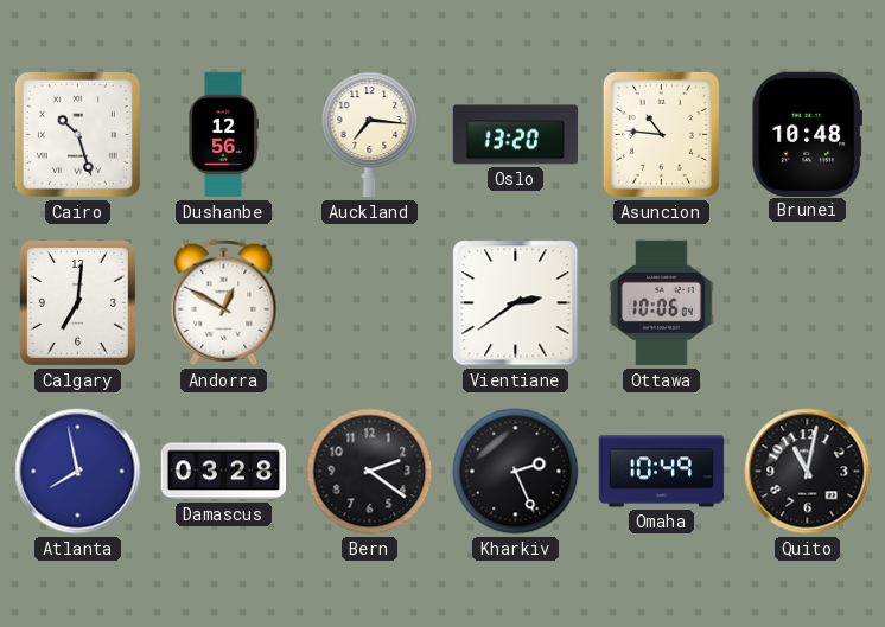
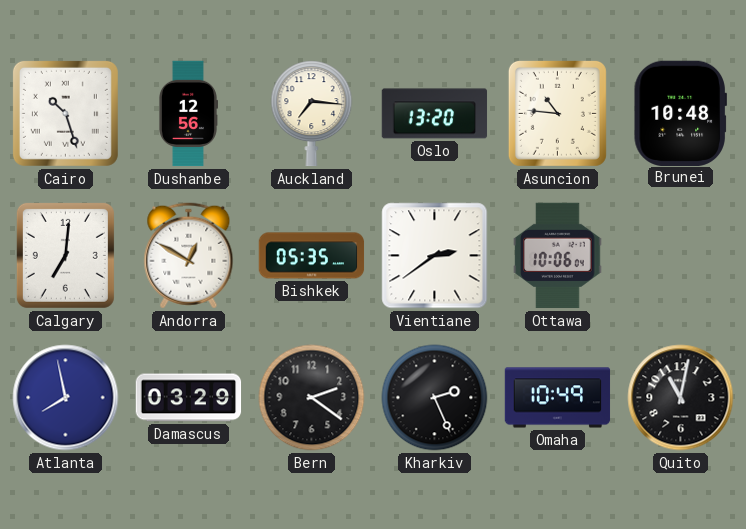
Bishkek: none -> 05:35
Damascus: 03:28 -> 03:29
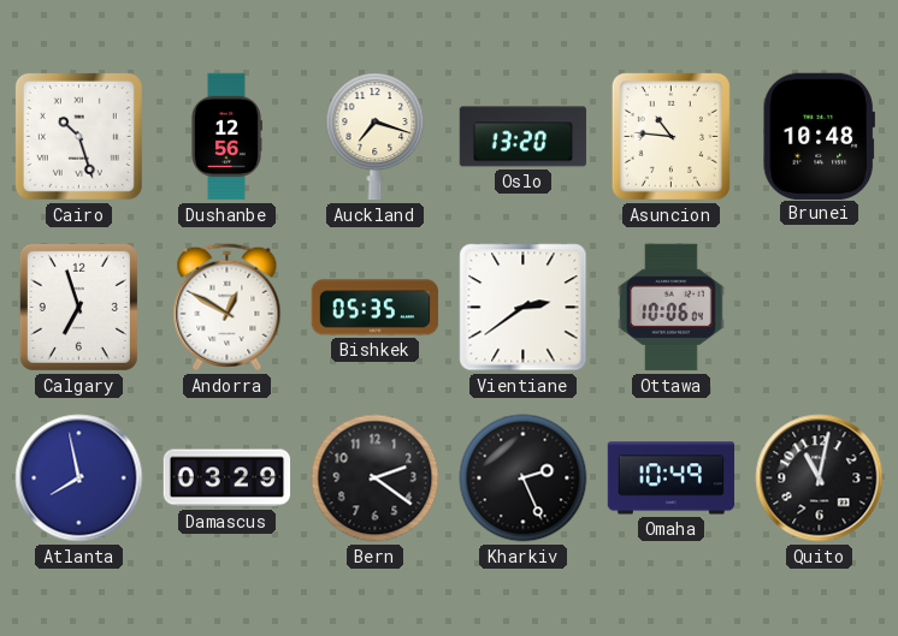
Auckland: 7:16 -> 7:18
Calgary: 7:01 -> 6:57
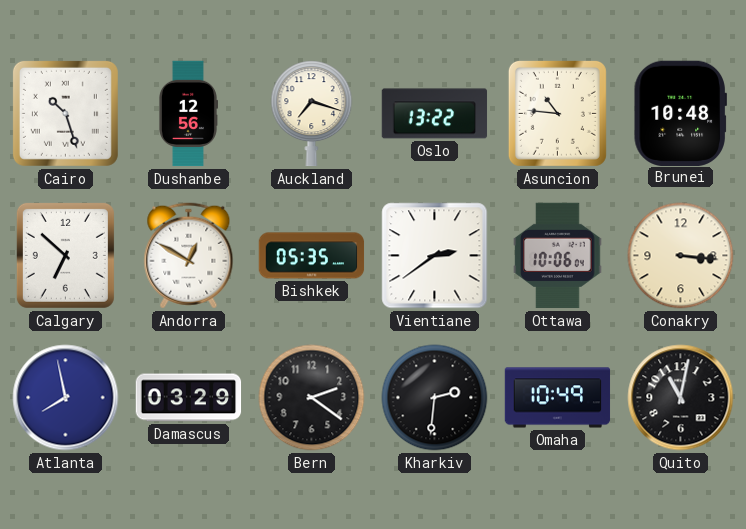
Oslo: 13:20 -> 13:22
Calgary: 6:57 -> 6:52
Conakry: none -> 3:16
Kharkiv: 2:26 -> 2:31
